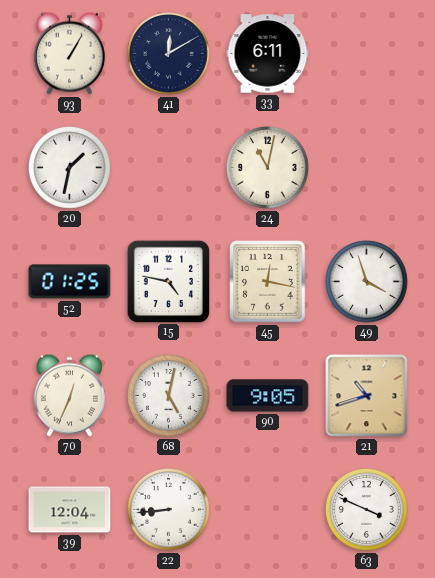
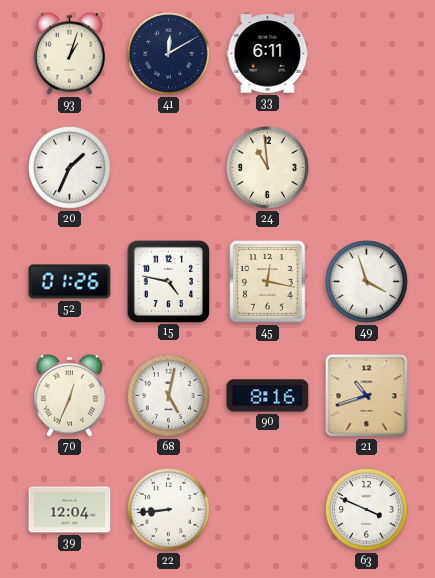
93: 1:05 -> 1:03
20: 1:32 -> 1:34
24: 11:02 -> 10:59
52: 01:25 -> 01:26
90: 9:05 -> 8:16
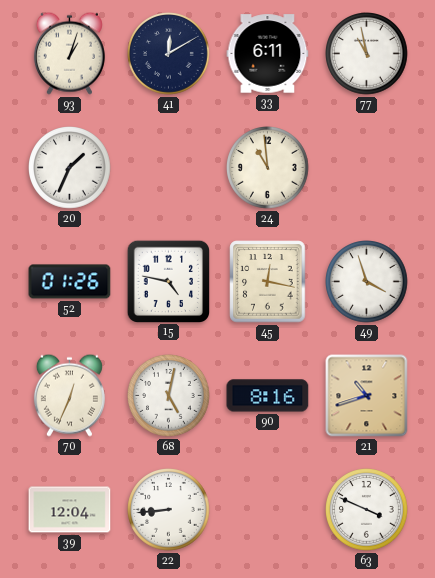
77: none -> 10:58
